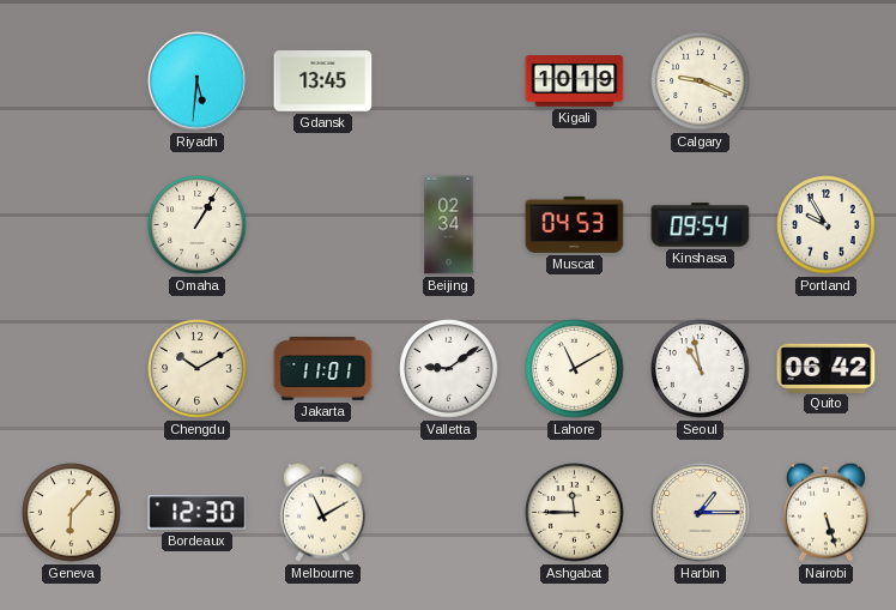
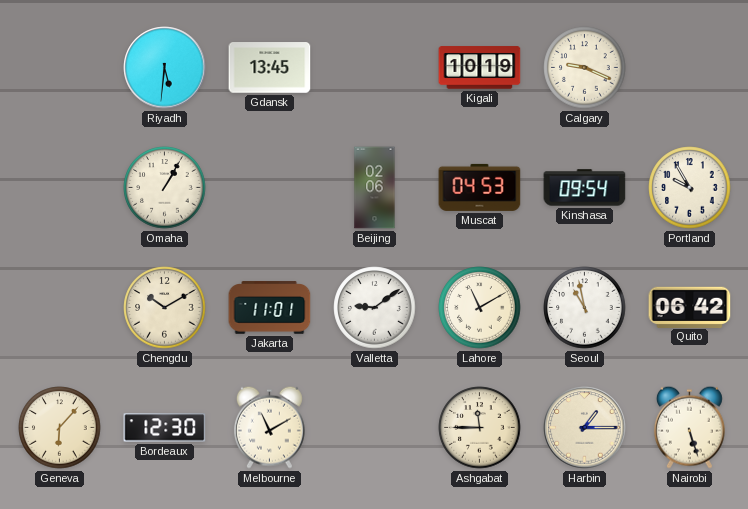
Beijing: 02:34 -> 02:06
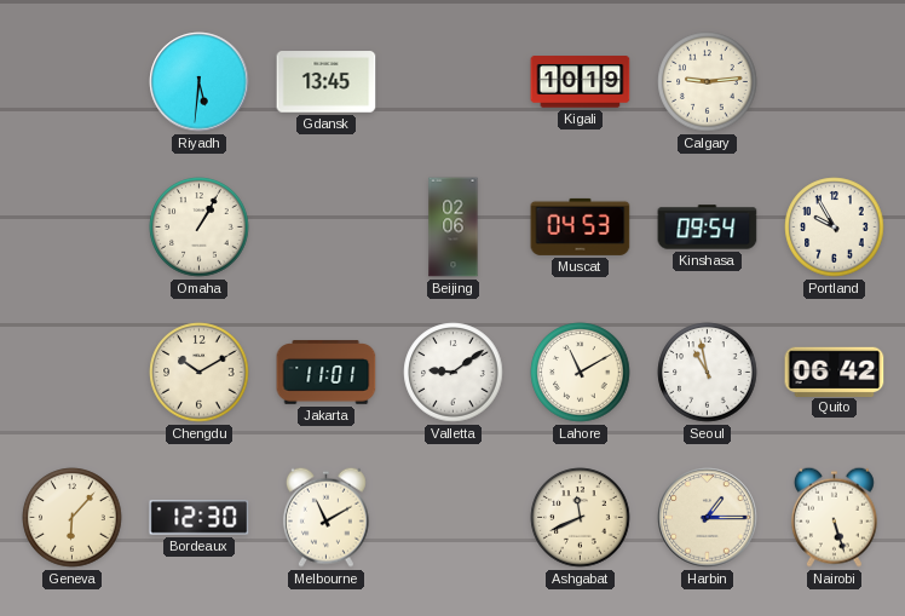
Calgary: 9:19 -> 9:14
Ashgabat: 11:45 -> 11:41
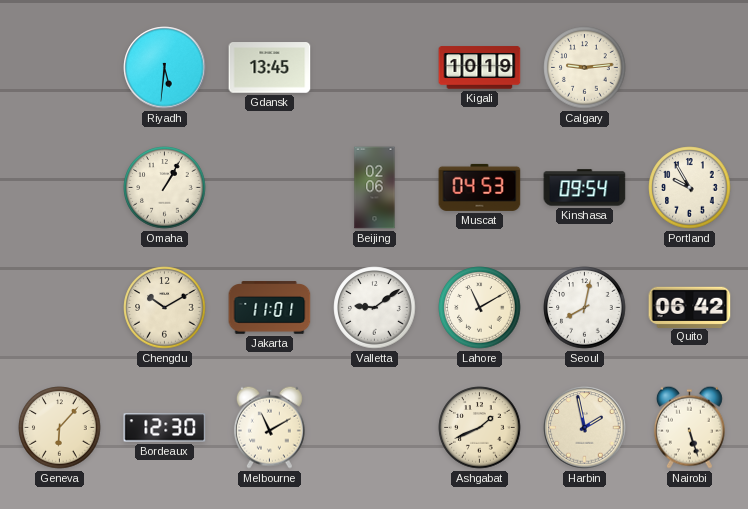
Seoul: 10:58 -> 8:02
Ashgabat: 11:41 -> 1:41
Harbin: 1:15 -> 1:58
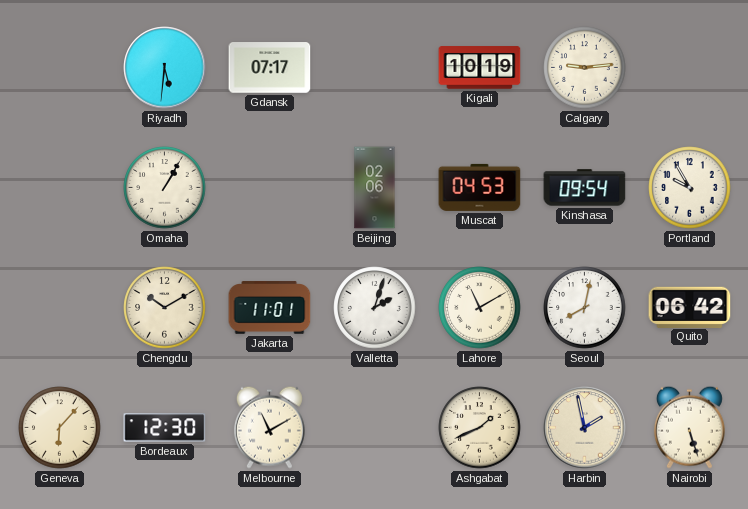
Gdansk: 13:45 -> 07:17
Valletta: 9:09 -> 2:03
